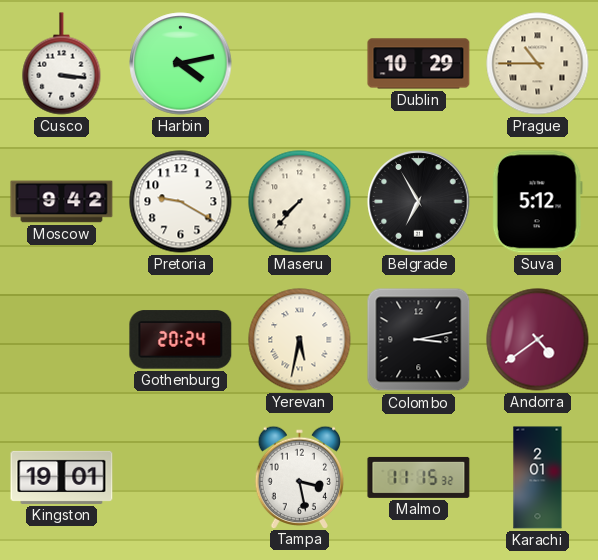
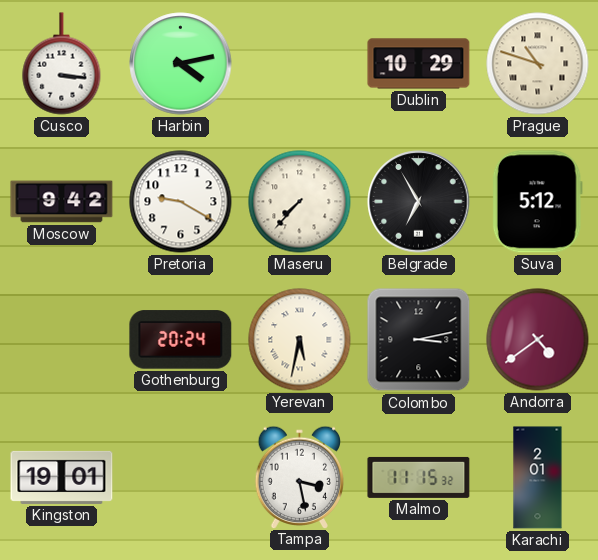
Prague: 10:45 -> 10:48
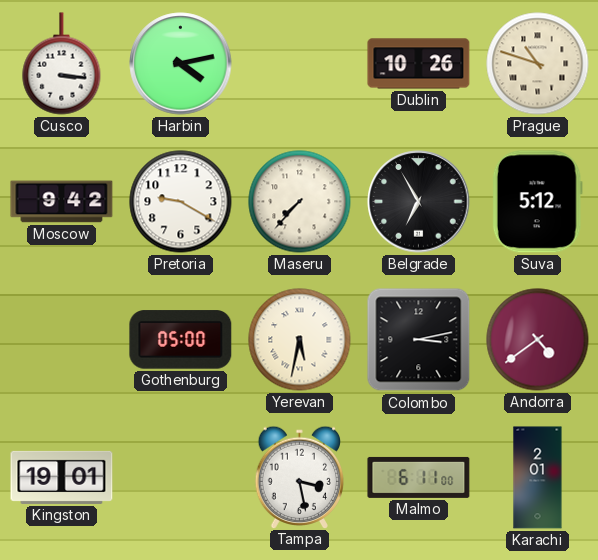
Dublin: 10:29 -> 10:26
Gothenburg: 20:24 -> 05:00
Malmo: 11:15 -> 6:11
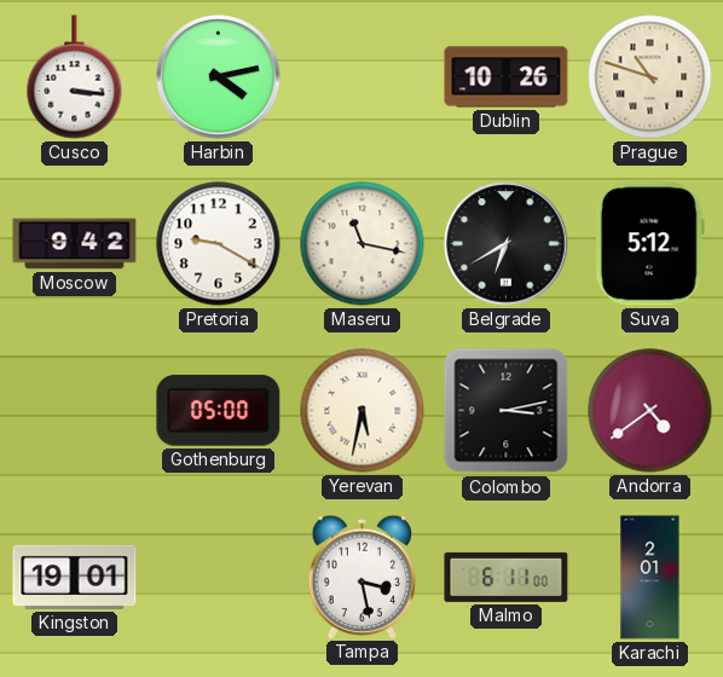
Maseru: 7:37 -> 11:17
Belgrade: 6:55 -> 6:40
